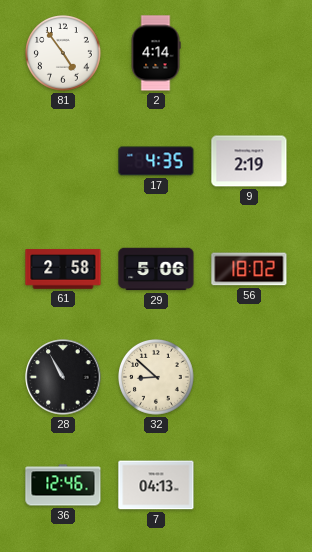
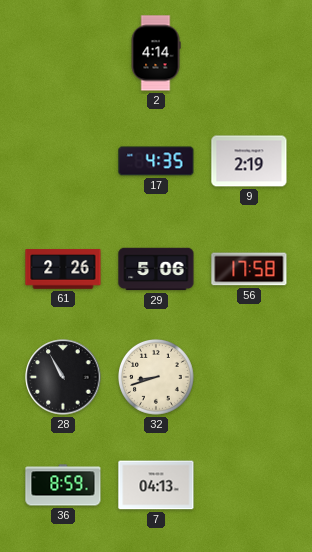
81: 4:54 -> none
61: 2:58 -> 2:26
56: 18:02 -> 17:58
32: 8:52 -> 8:42
36: 12:46 -> 8:59
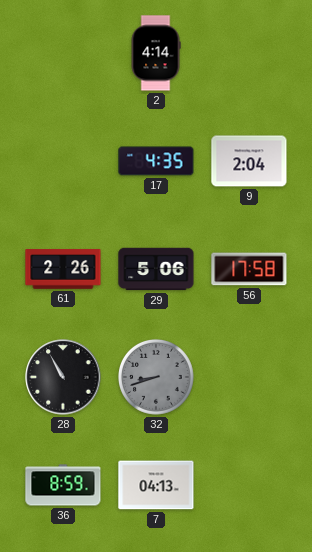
9: 2:19 -> 2:04
32 dial: cream -> grey
